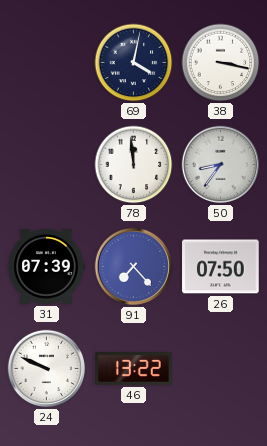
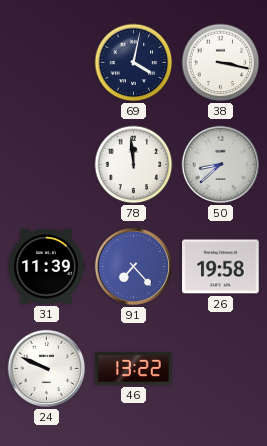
50: 8:36 -> 8:38
31: 07:39 -> 11:39
26: 07:50 -> 19:58
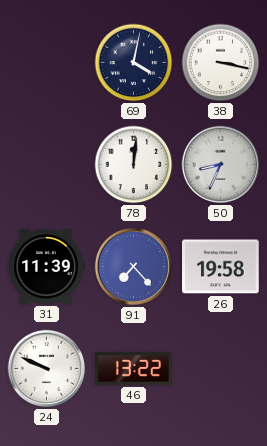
78: 11:59 -> 12:01
50: 8:38 -> 8:34
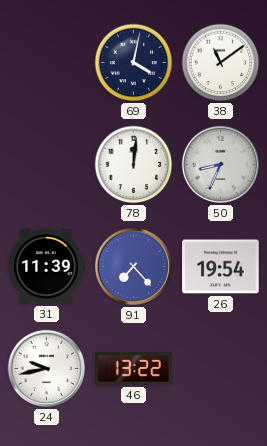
38: 3:17 -> 11:09
26: 19:58 -> 19:54
24: 9:49 -> 9:43
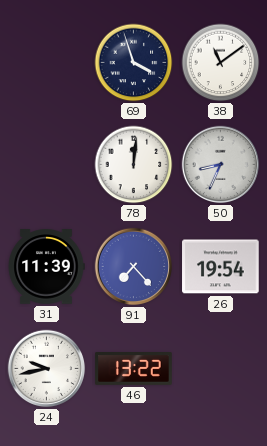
69: 4:02 -> 3:57
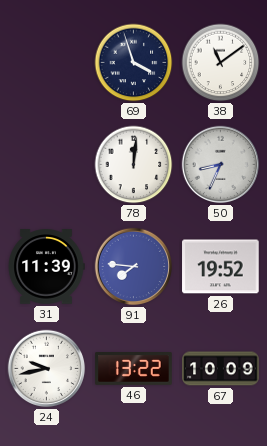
91: 7:23 -> 7:46
26: 19:54 -> 19:52
67: none -> 10:09
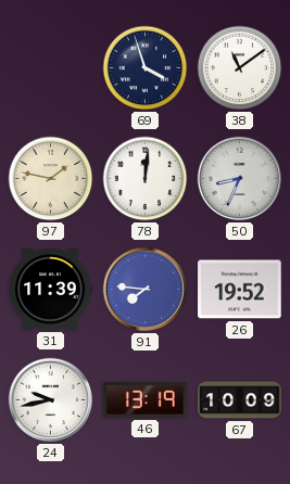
97: none -> 1:47
46: 13:22 -> 13:19
